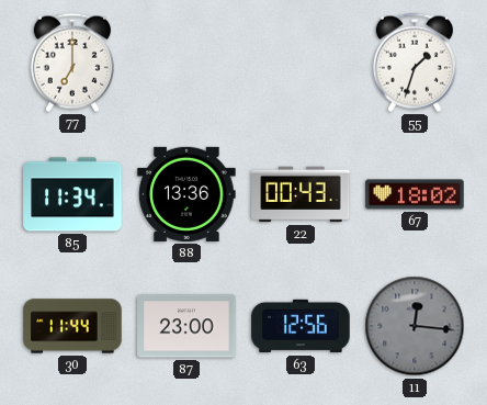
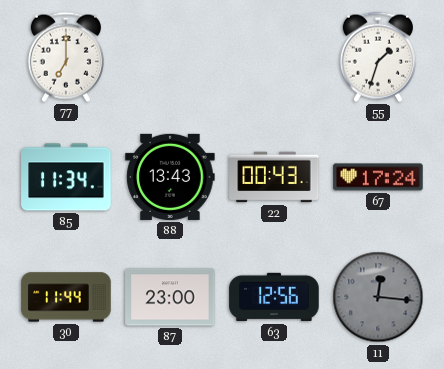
88: 13:36 -> 13:43
67: 18:02 -> 17:24
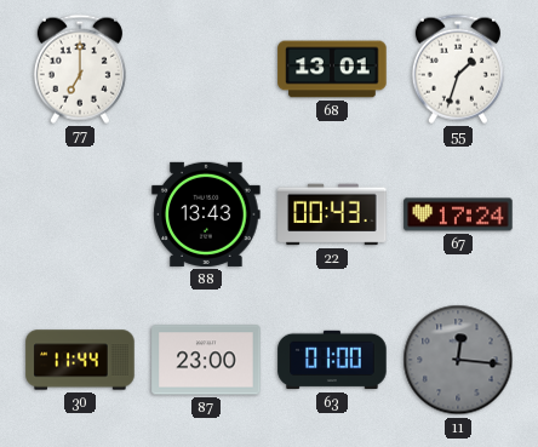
68: none -> 13:01
85: 11:34 -> none
63: 12:56 -> 01:00
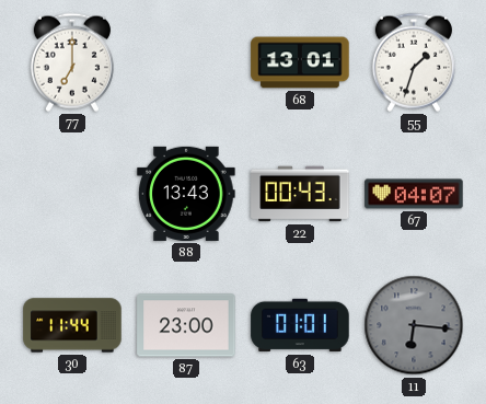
67: 17:24 -> 04:07
63: 01:00 -> 01:01
11: 12:16 -> 6:16
